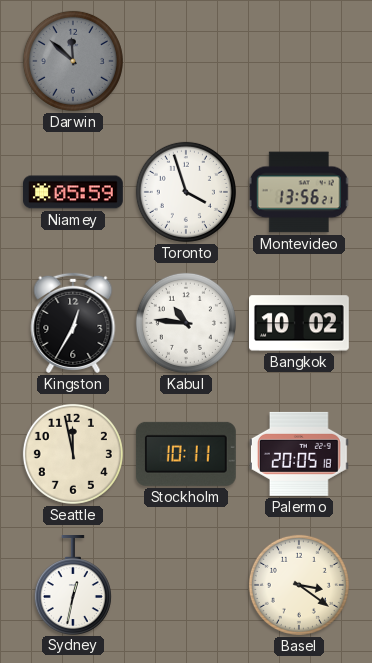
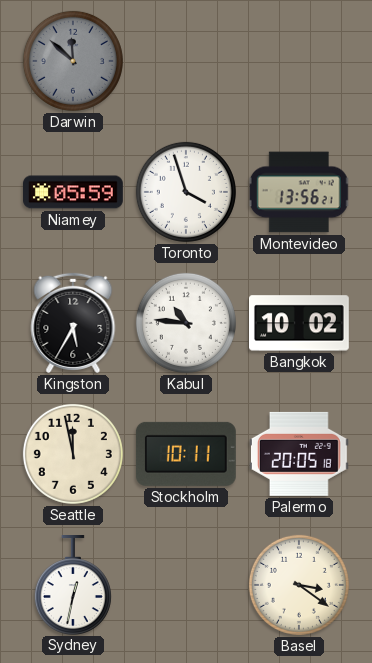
Kingston: 12:35 -> 5:35
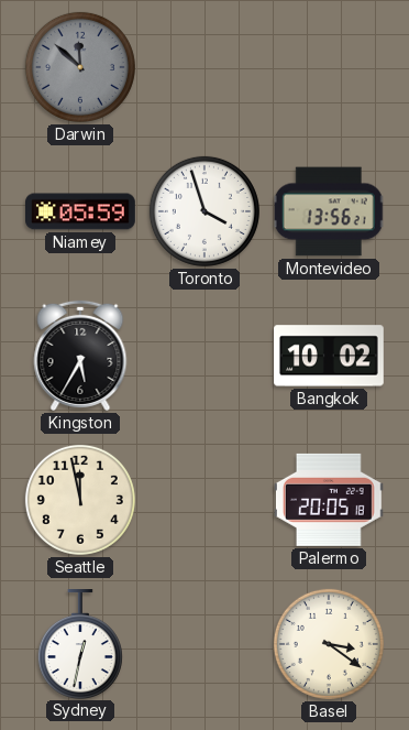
Kabul: 10:46 -> none
Stockholm: 10:11 -> none
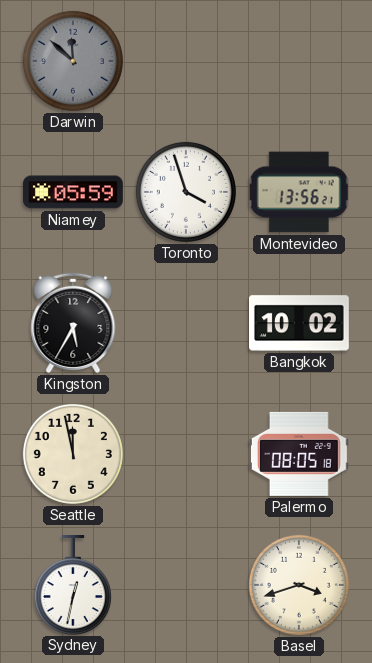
Palermo: 20:05 -> 08:05
Basel: 3:21 -> 3:42
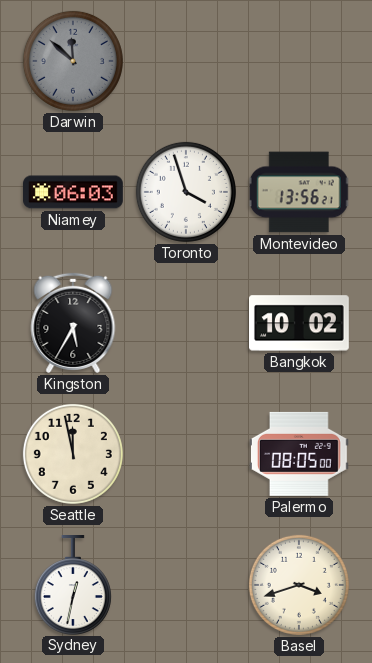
Niamey: 05:59 -> 06:03
Palermo: 08:05:18 -> 08:05:00
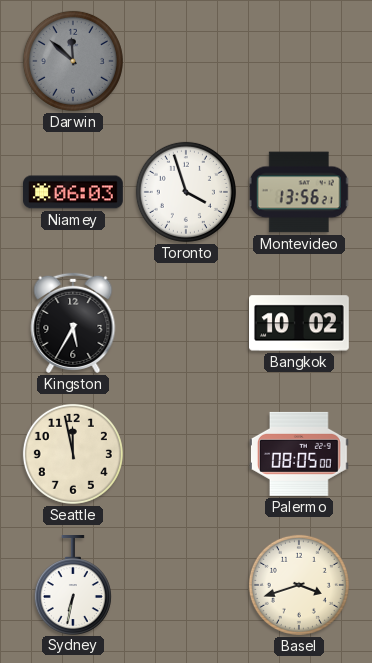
Sydney: 12:32 -> 6:32
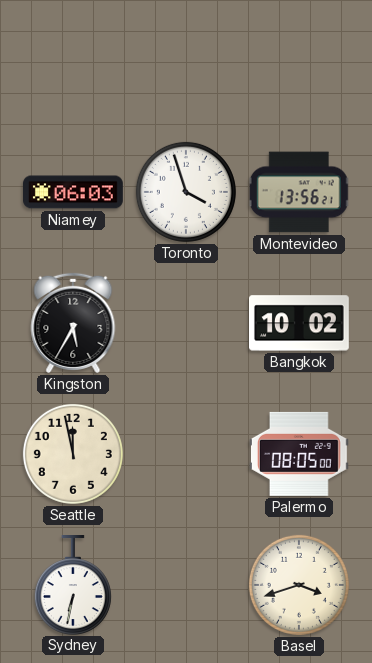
Darwin: 11:52 -> none
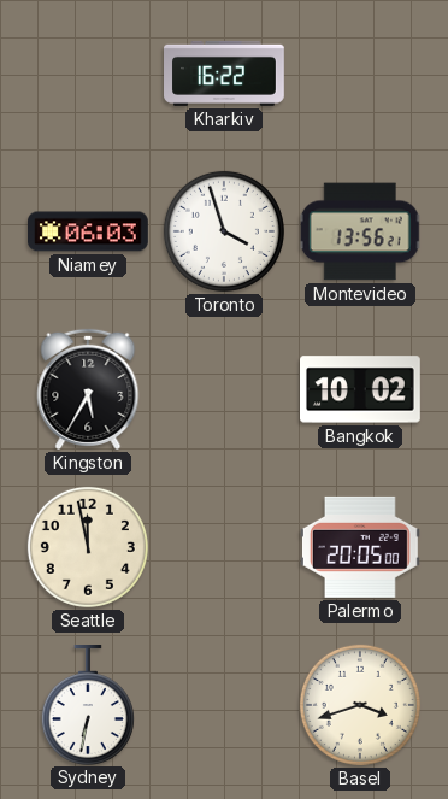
Kharkiv: none -> 16:22
Palermo: 08:05 -> 20:05
